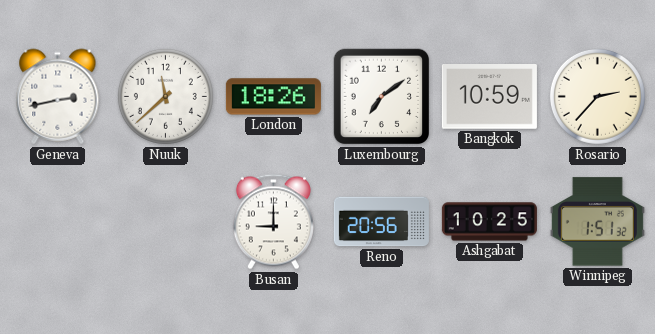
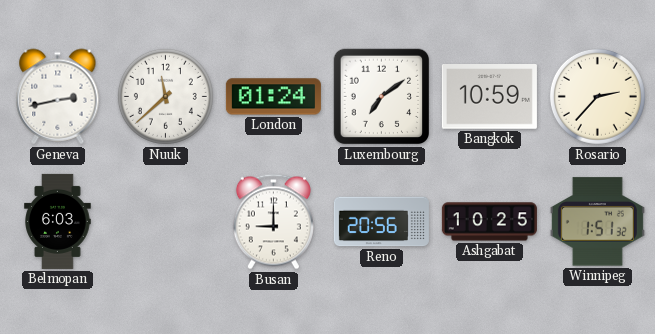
London: 18:26 -> 01:24
Belmopan: none -> 6:03
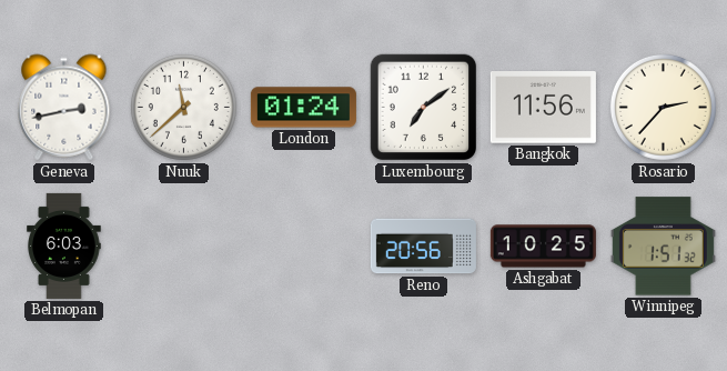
Bangkok: 10:59 -> 11:56
Busan: 9:00 -> none
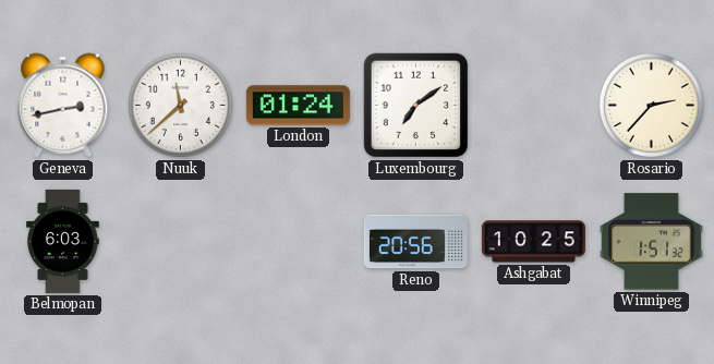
Bangkok: 11:56 -> none
